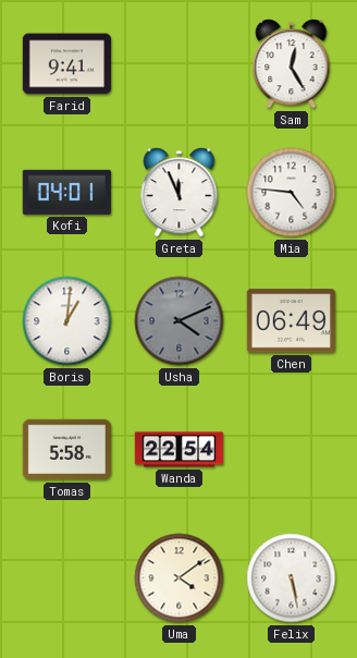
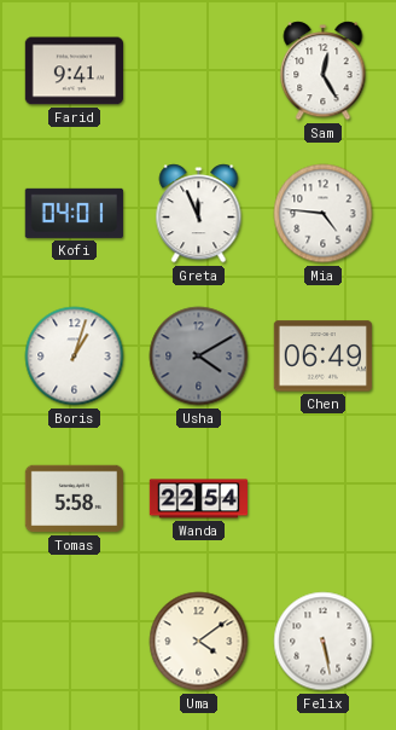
Boris: 1:01 -> 1:03
Usha: 4:11 -> 4:10
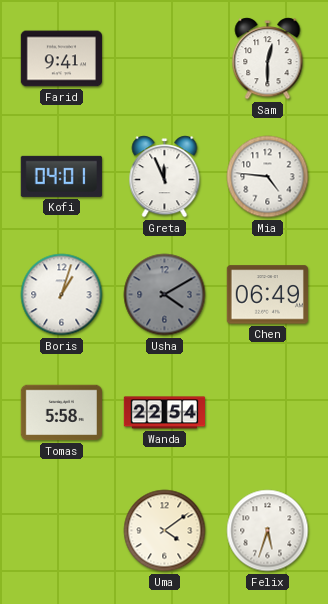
Sam: 12:25 -> 12:30
Felix: 5:28 -> 5:33
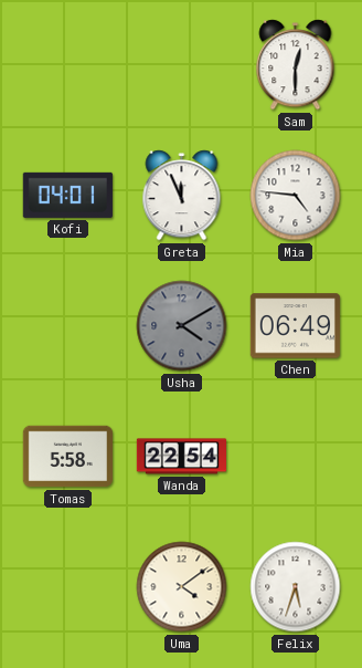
Farid: 9:41 -> none
Boris: 1:03 -> none
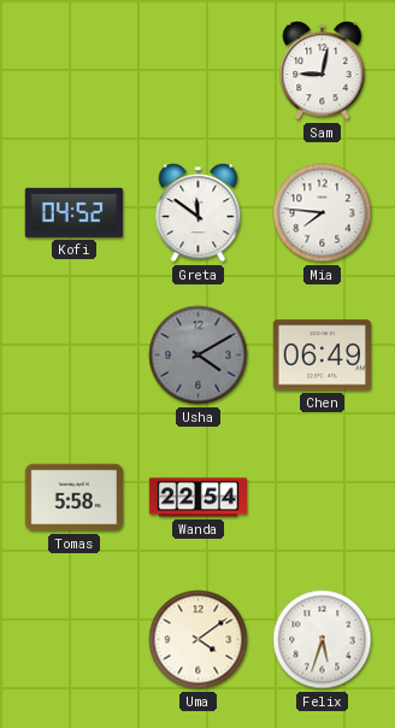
Sam: 12:30 -> 9:02
Kofi: 04:01 -> 04:52
Greta: 11:56 -> 11:51
Mia: 4:46 -> 7:46
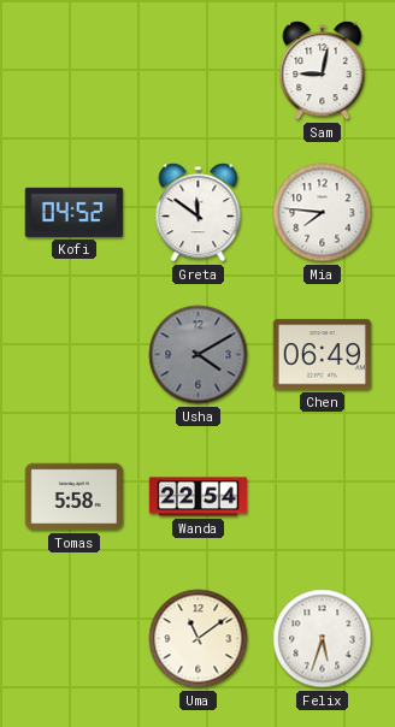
Uma: 4:09 -> 11:09
